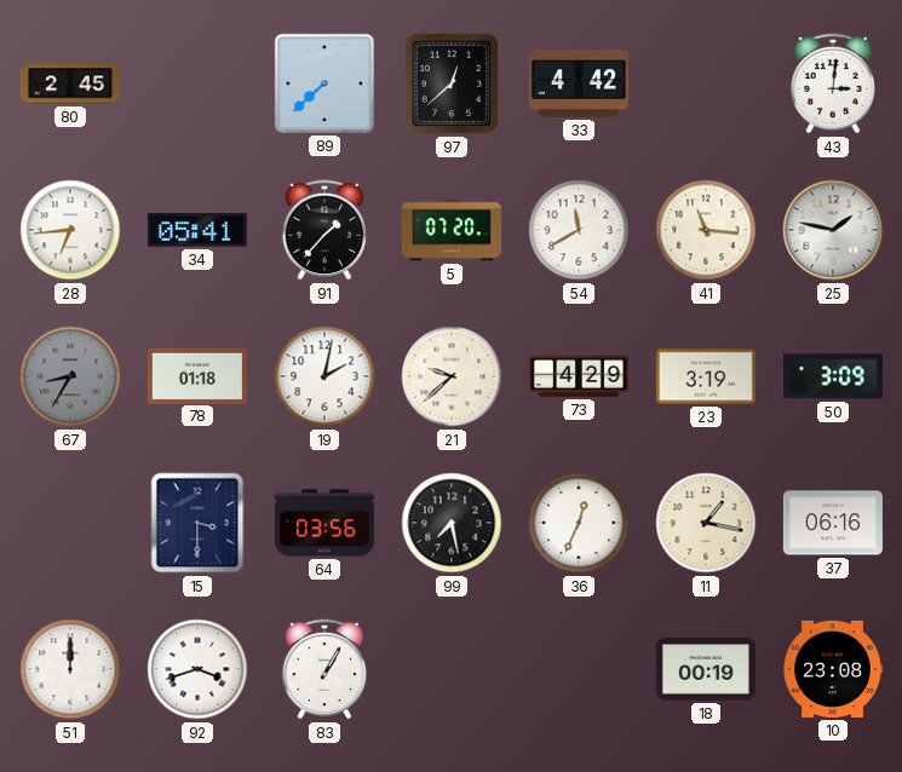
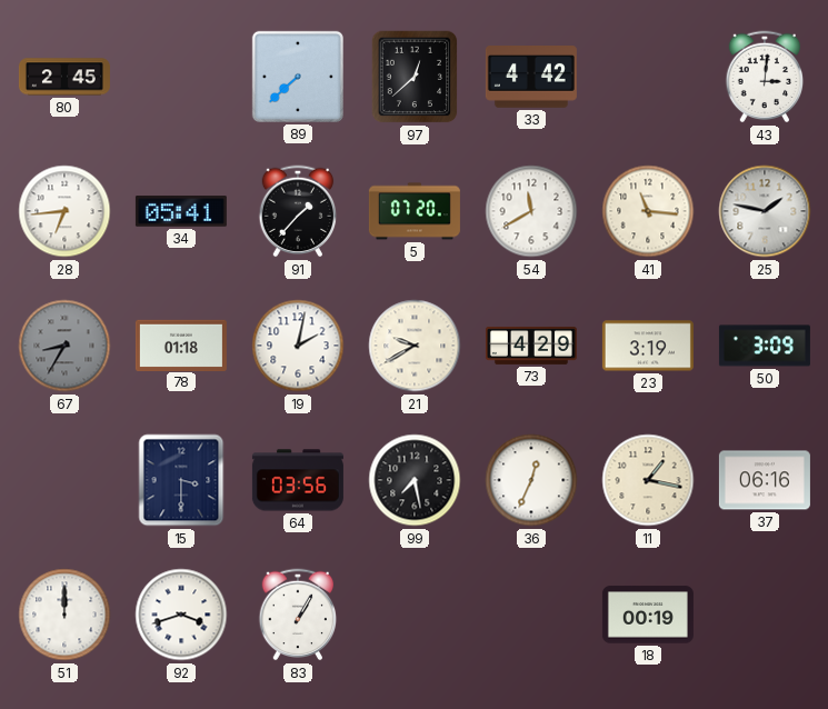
21: 9:38 -> 9:40
10: 23:08 -> none
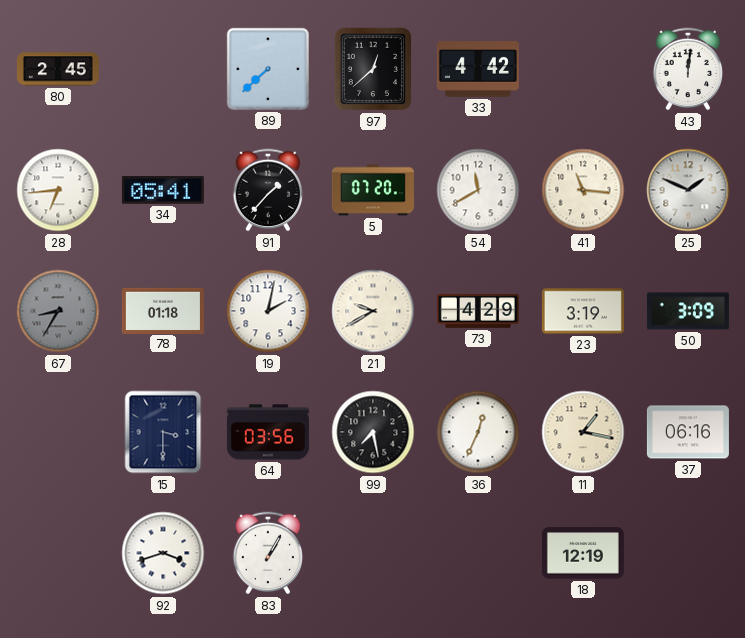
43: 3:01 -> 12:01
25: 1:47 -> 1:49
51: 12:00 -> none
18: 00:19 -> 12:19
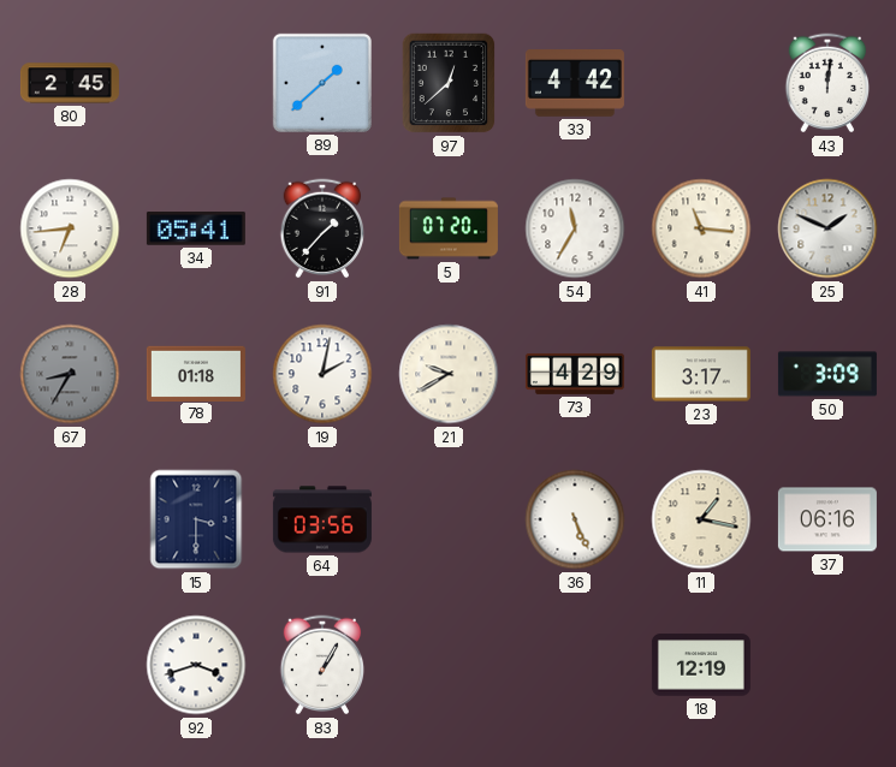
89: 7:38 -> 1:38
54: 11:40 -> 11:35
23: 3:19 -> 3:17
99: 7:28 -> none
36: 12:34 -> 5:26
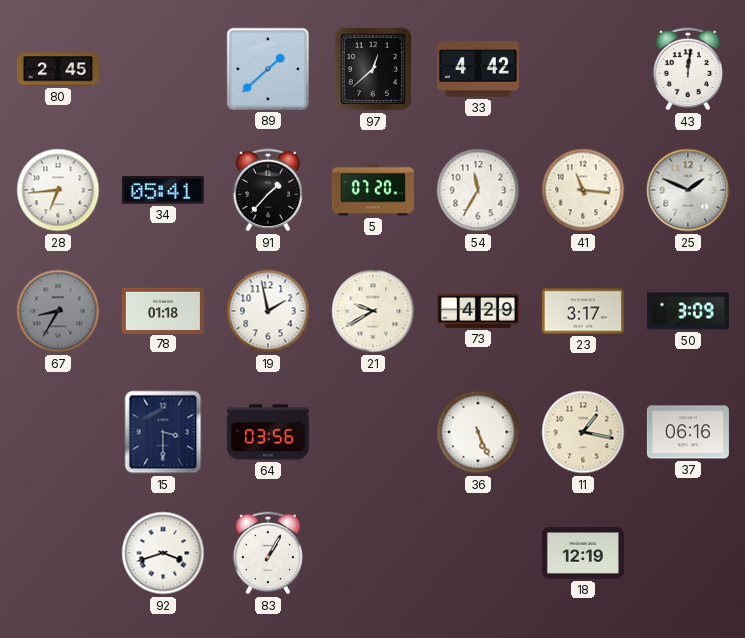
19: 2:02 -> 1:58
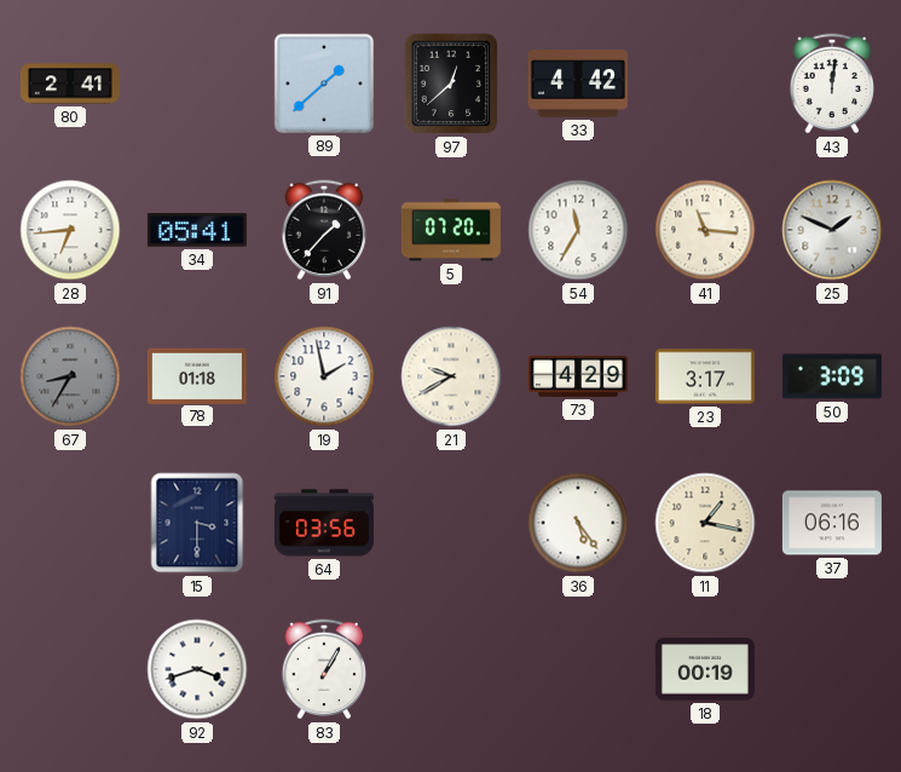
80: 2:45 -> 2:41
36: 5:26 -> 5:24
18: 12:19 -> 00:19
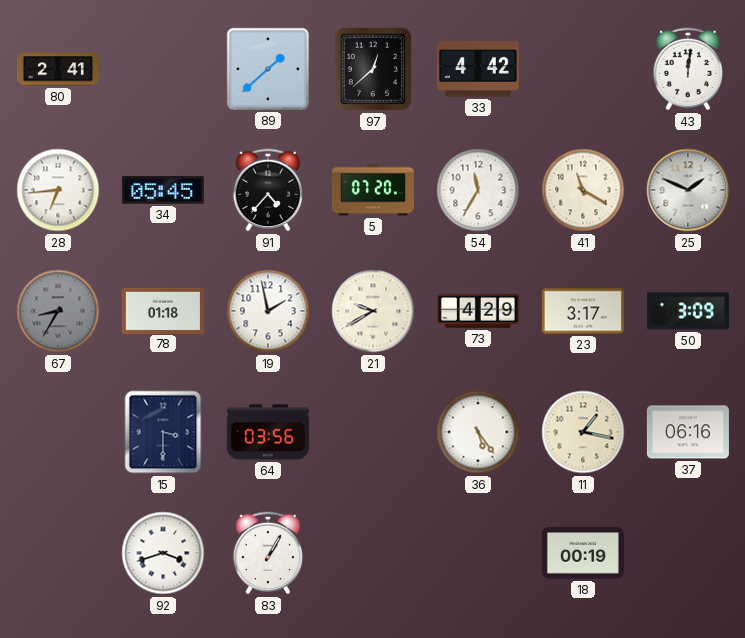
34: 05:41 -> 05:45
91: 1:37 -> 4:37
41: 11:16 -> 11:20
